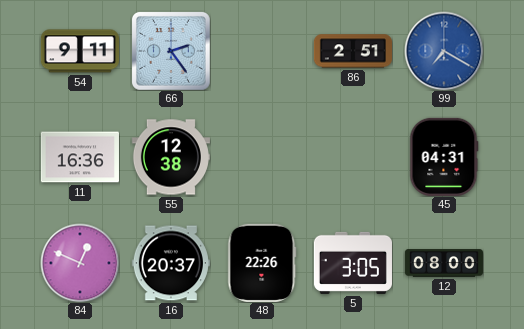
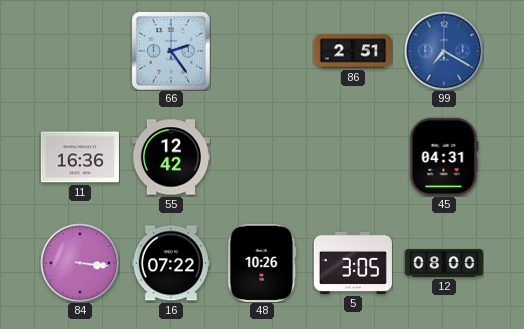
54: 9:11 -> none
55: 12:38 -> 12:42
84: 12:49 -> 3:16
16: 20:37 -> 07:22
48: 22:26 -> 10:26
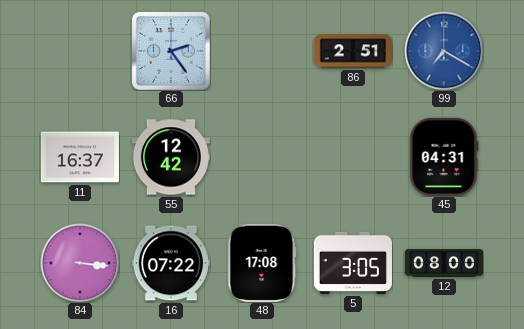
11: 16:36 -> 16:37
48: 10:26 -> 17:08
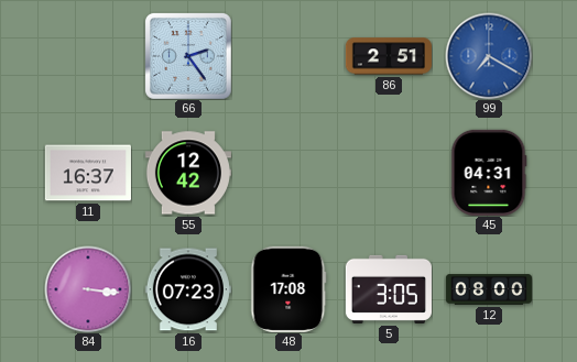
16: 07:22 -> 07:23
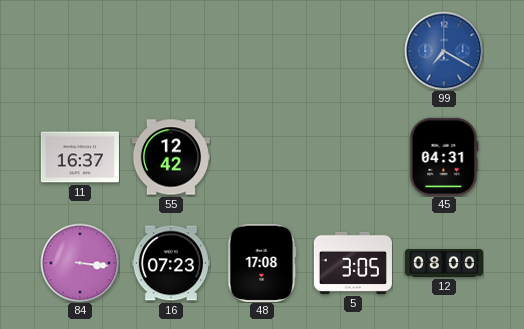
66: 2:24 -> none
86: 2:51 -> none
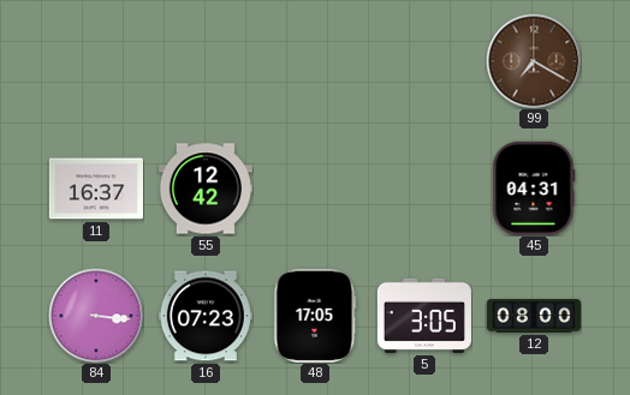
99 dial: blue -> brown
48: 17:08 -> 17:05
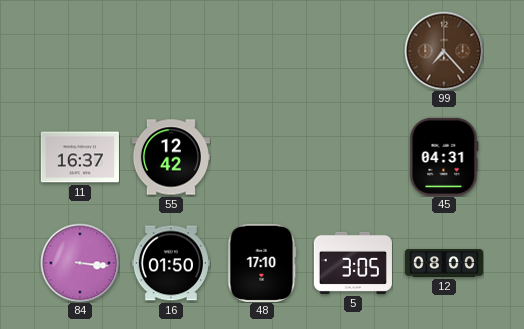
99: 7:20 -> 7:23
16: 07:23 -> 01:50
48: 17:05 -> 17:10
